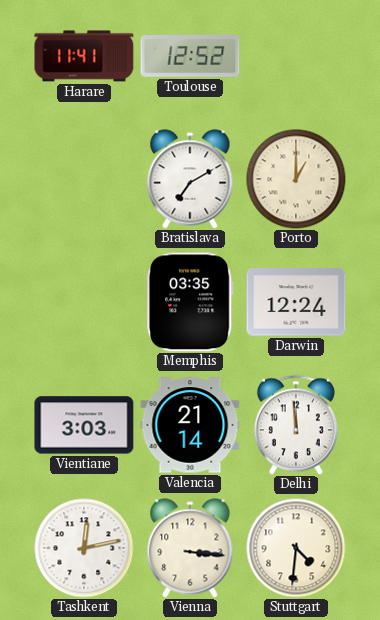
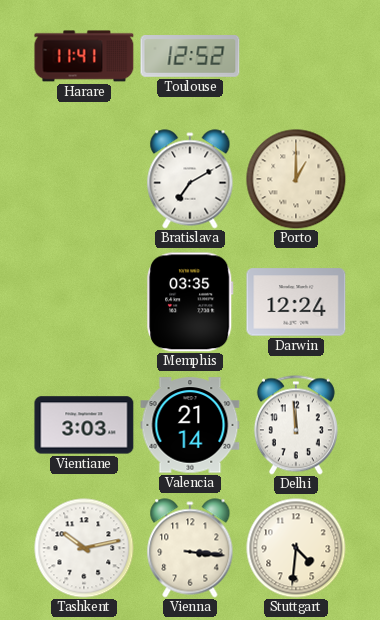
Tashkent: 12:13 -> 10:13
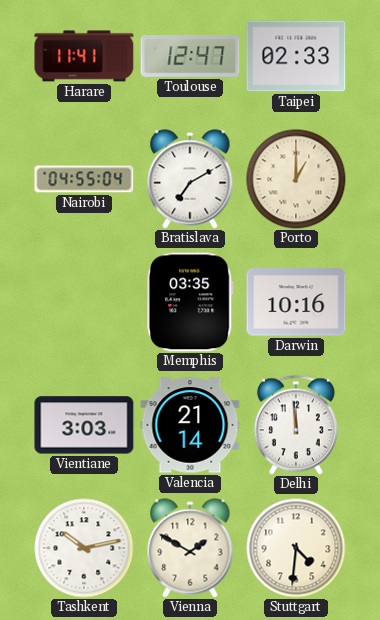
Toulouse: 12:52 -> 12:47
Taipei: none -> 02:33
Nairobi: none -> 04:55
Darwin: 12:24 -> 10:16
Vienna: 3:16 -> 1:50
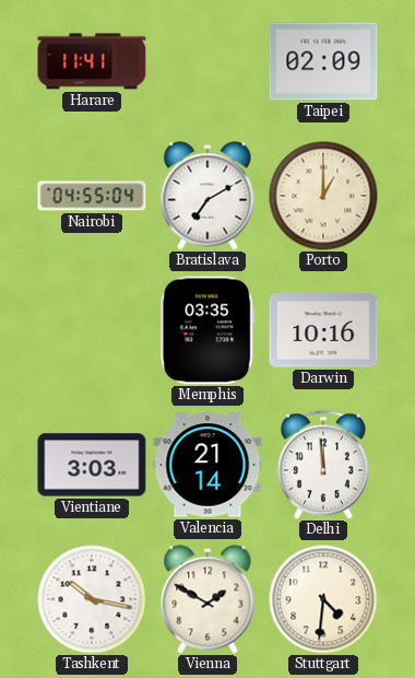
Toulouse: 12:47 -> none
Taipei: 02:33 -> 02:09
Tashkent: 10:13 -> 10:17
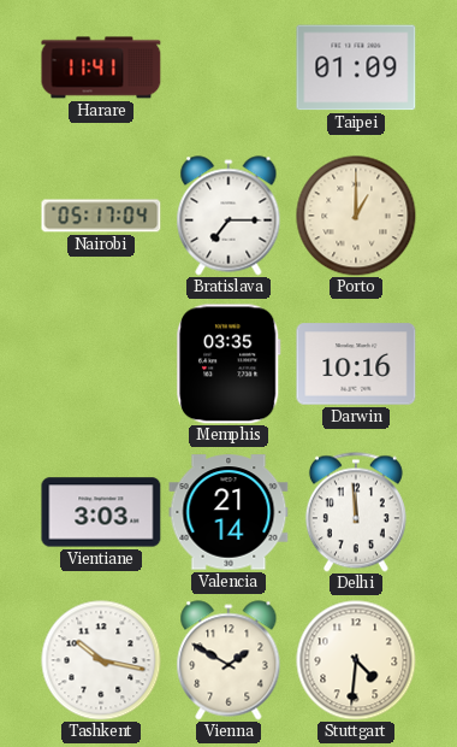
Taipei: 02:09 -> 01:09
Nairobi: 04:55 -> 05:17
Bratislava: 7:10 -> 7:15
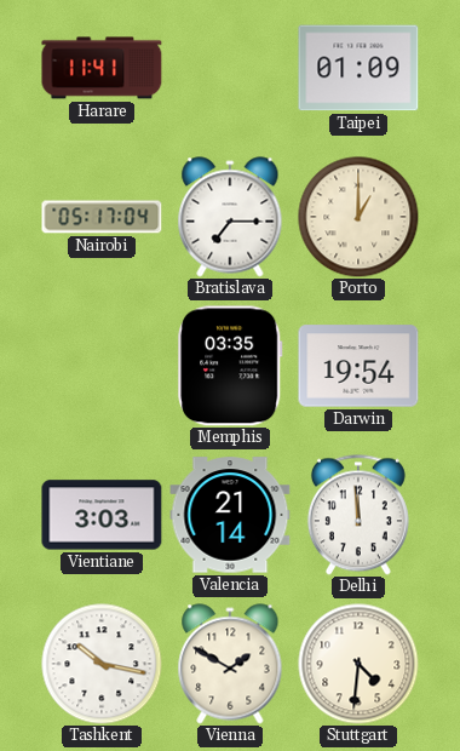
Darwin: 10:16 -> 19:54
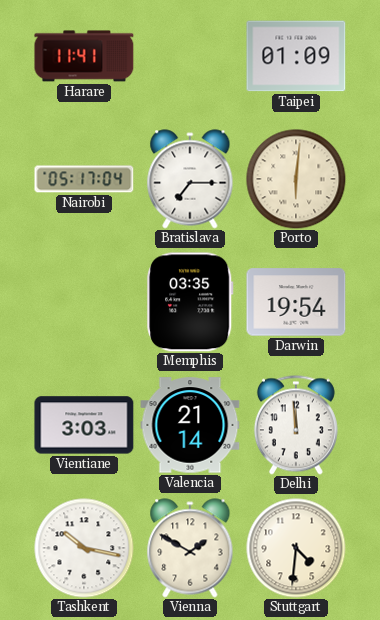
Porto: 1:00 -> 6:01
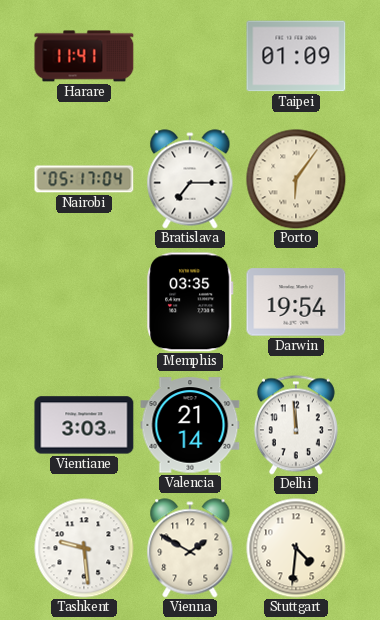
Porto: 6:01 -> 6:06
Tashkent: 10:17 -> 9:29
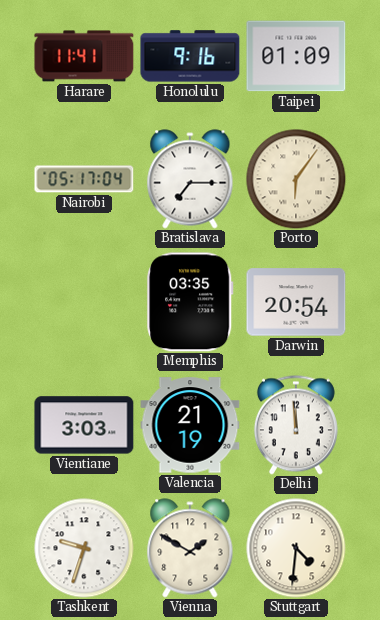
Honolulu: none -> 9:16
Darwin: 19:54 -> 20:54
Valencia: 21:14 -> 21:19
Tashkent: 9:29 -> 9:33
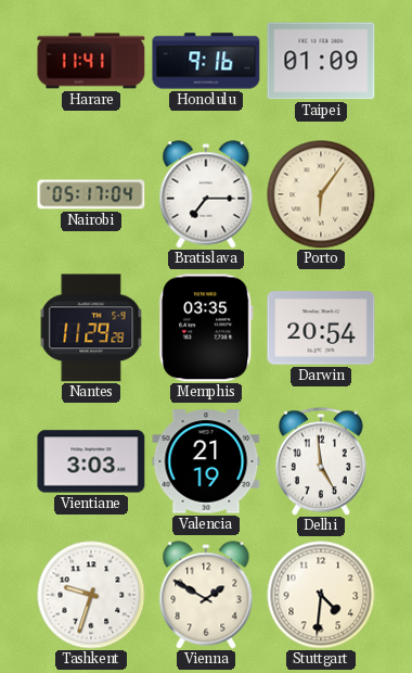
Nantes: none -> 11:29
Delhi: 11:59 -> 4:59
